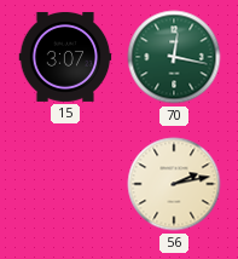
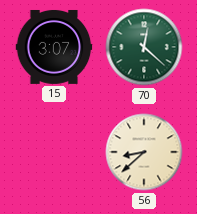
70: 12:17 -> 12:22
56: 2:13 -> 8:38
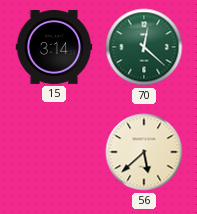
15: 3:07 -> 3:14
56: 8:38 -> 5:38
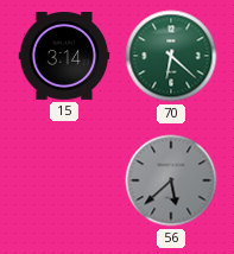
70: 12:22 -> 6:22
56 dial: cream -> grey
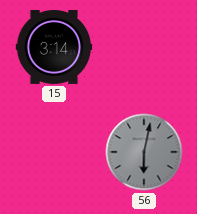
70: 6:22 -> none
56: 5:38 -> 6:02
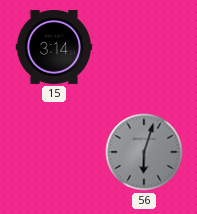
56: 6:02 -> 6:03
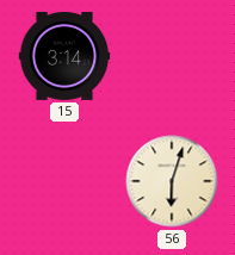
56 dial: grey -> cream
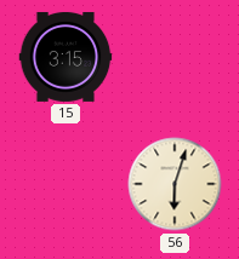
15: 3:14 -> 3:15
